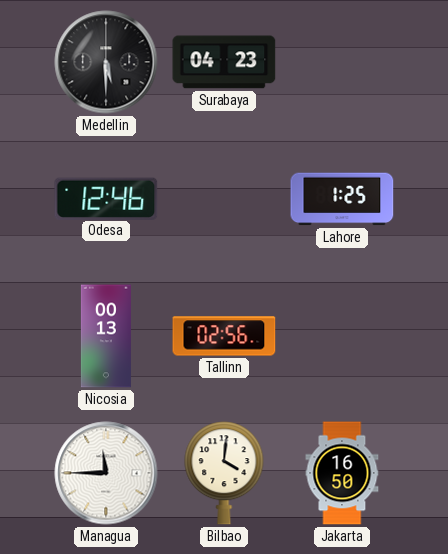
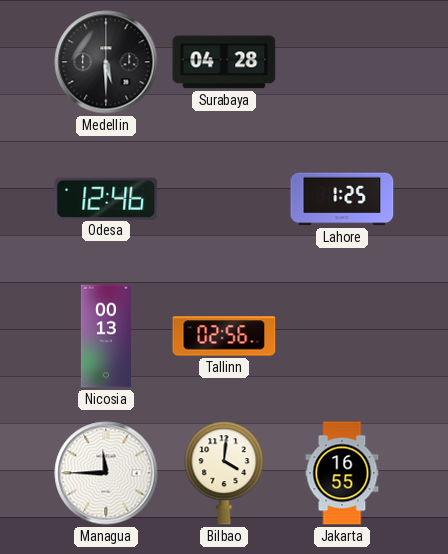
Surabaya: 04:23 -> 04:28
Jakarta: 16:50 -> 16:55
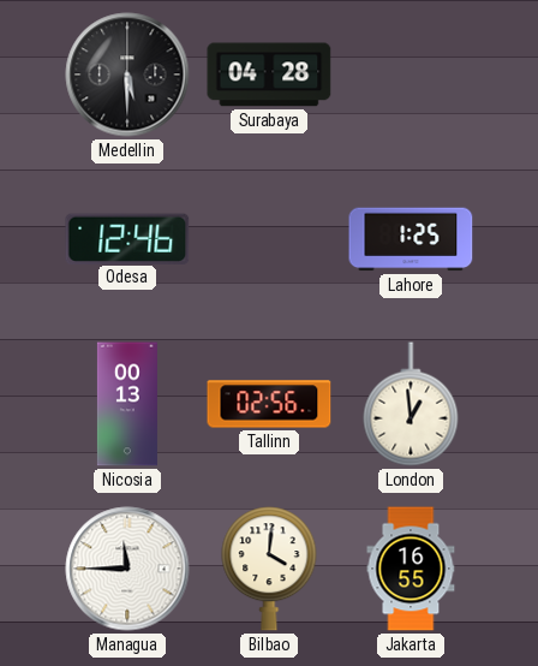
London: none -> 12:59
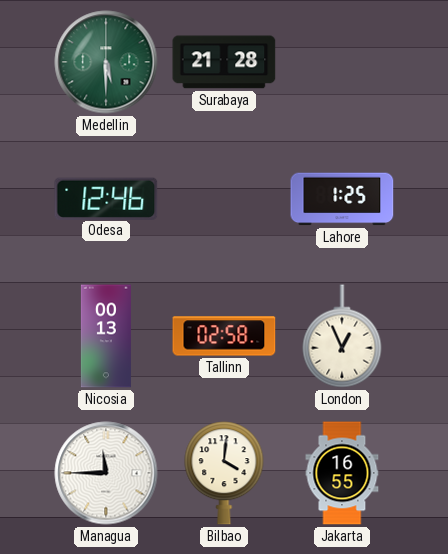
Medellin dial: black -> green
Surabaya: 04:28 -> 21:28
Tallinn: 02:56 -> 02:58
London: 12:59 -> 12:56
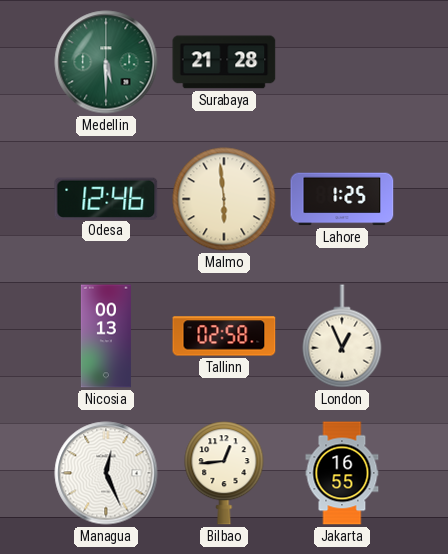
Malmo: none -> 5:59
Managua: 11:45 -> 12:26
Bilbao: 4:01 -> 12:44
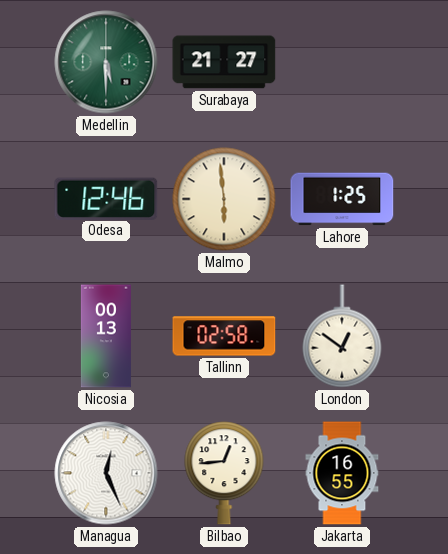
Surabaya: 21:28 -> 21:27
London: 12:56 -> 12:51
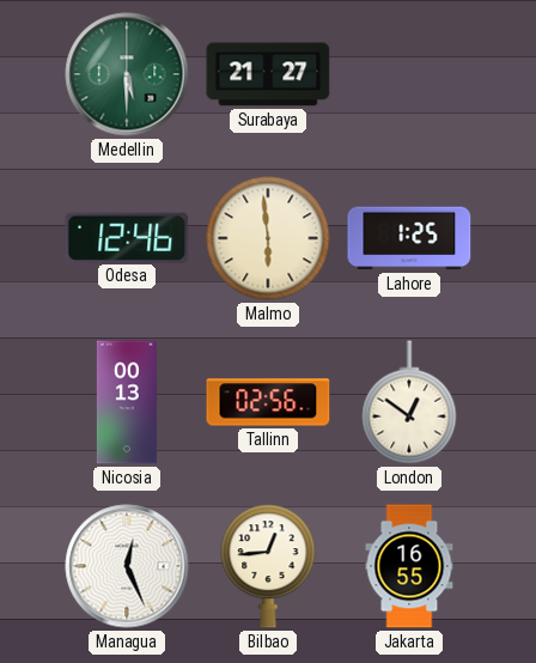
Tallinn: 02:58 -> 02:56
